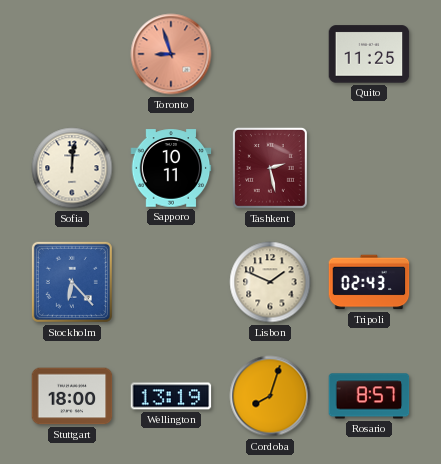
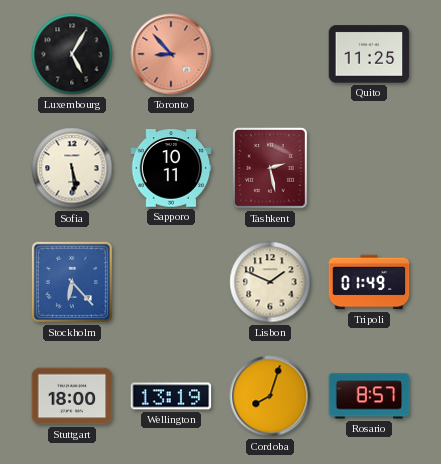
Luxembourg: none -> 5:05
Toronto: 8:57 -> 8:53
Sofia: 12:01 -> 5:29
Tripoli: 02:43 -> 01:49
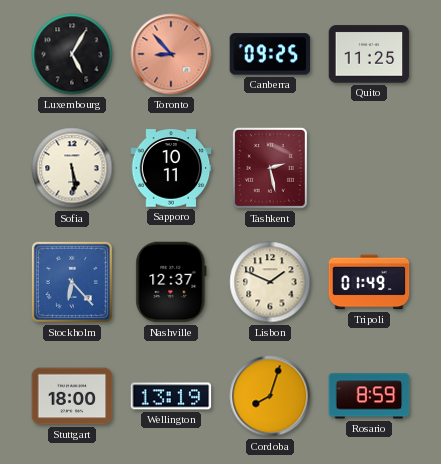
Canberra: none -> 09:25
Nashville: none -> 12:37
Rosario: 8:57 -> 8:59
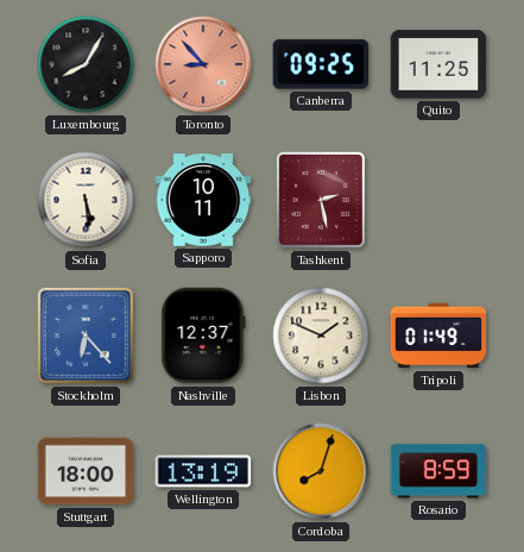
Luxembourg: 5:05 -> 8:05
